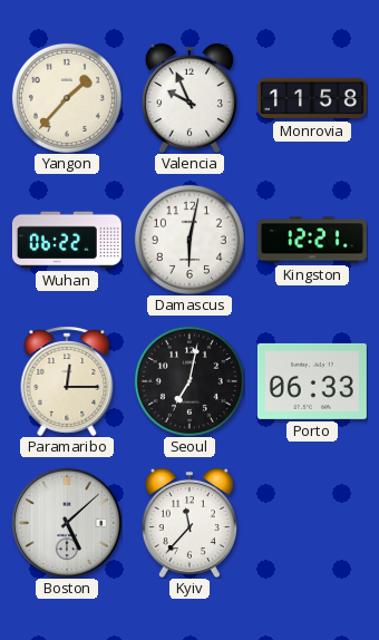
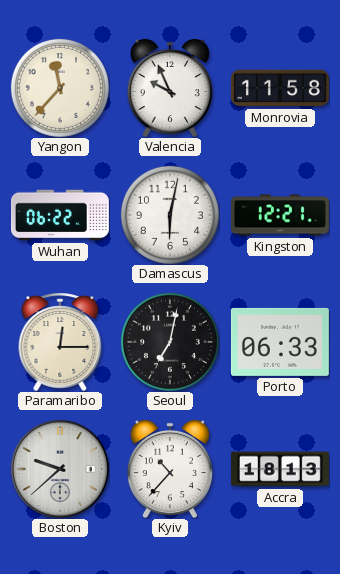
Yangon: 1:37 -> 11:37
Boston: 5:08 -> 9:38
Kyiv: 11:37 -> 10:37
Accra: none -> 18:13
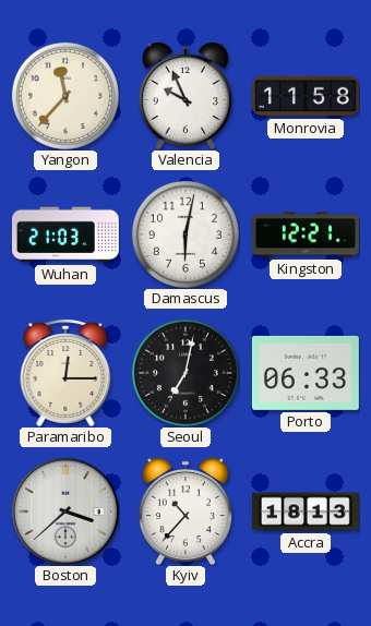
Wuhan: 06:22 -> 21:03
Boston: 9:38 -> 3:38
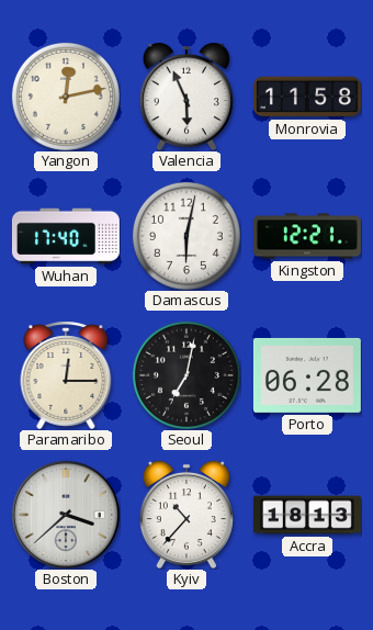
Yangon: 11:37 -> 12:13
Valencia: 9:56 -> 5:56
Wuhan: 21:03 -> 17:40
Porto: 06:33 -> 06:28
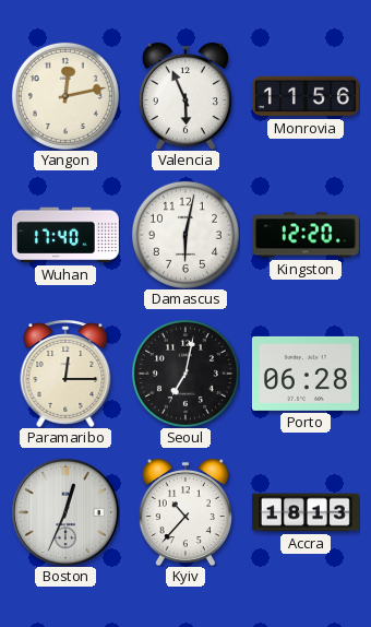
Monrovia: 11:58 -> 11:56
Kingston: 12:21 -> 12:20
Boston: 3:38 -> 12:34
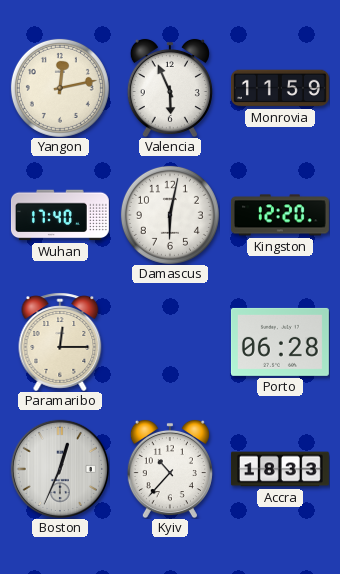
Monrovia: 11:56 -> 11:59
Seoul: 7:02 -> none
Accra: 18:13 -> 18:33
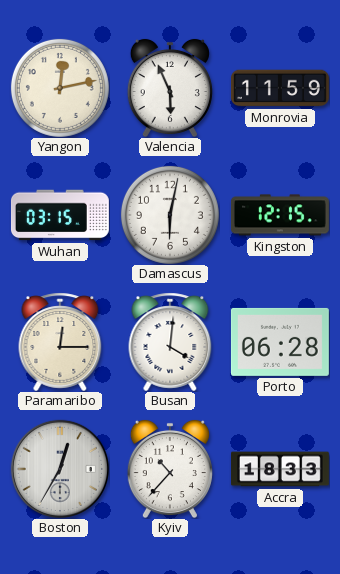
Wuhan: 17:40 -> 03:15
Kingston: 12:20 -> 12:15
Busan: none -> 4:01
Boston: 12:34 -> 12:35
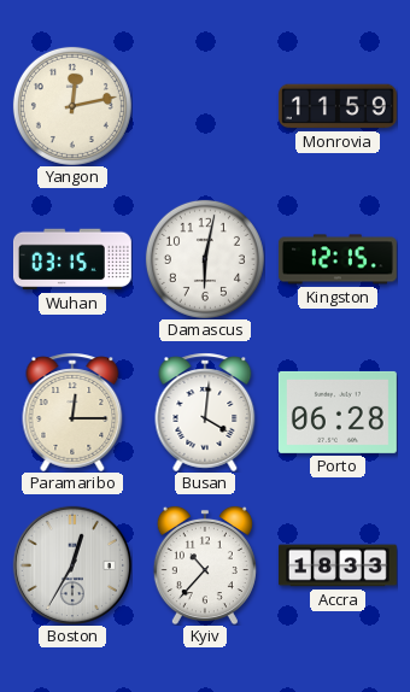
Valencia: 5:56 -> none
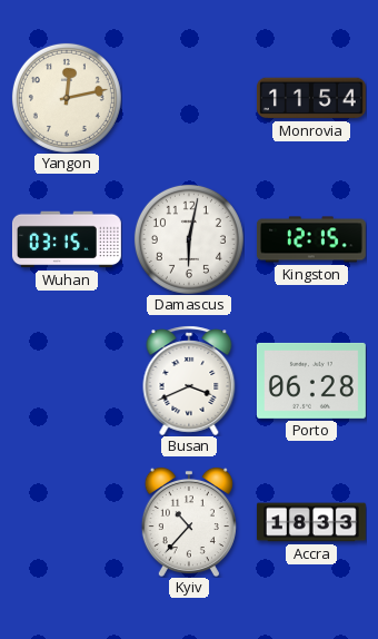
Monrovia: 11:59 -> 11:54
Paramaribo: 12:15 -> none
Busan: 4:01 -> 3:41
Boston: 12:35 -> none
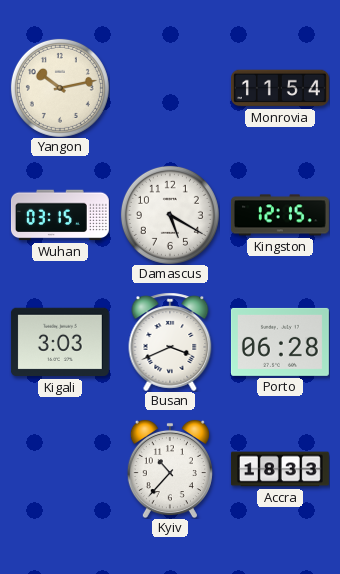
Yangon: 12:13 -> 10:13
Damascus: 6:02 -> 5:20
Kigali: none -> 3:03
